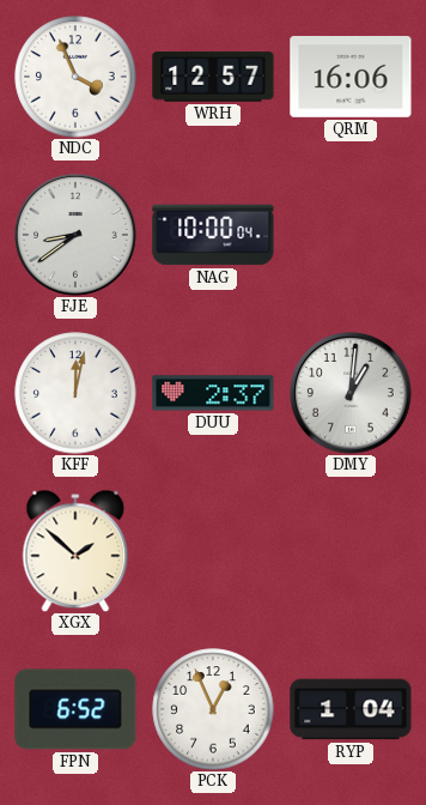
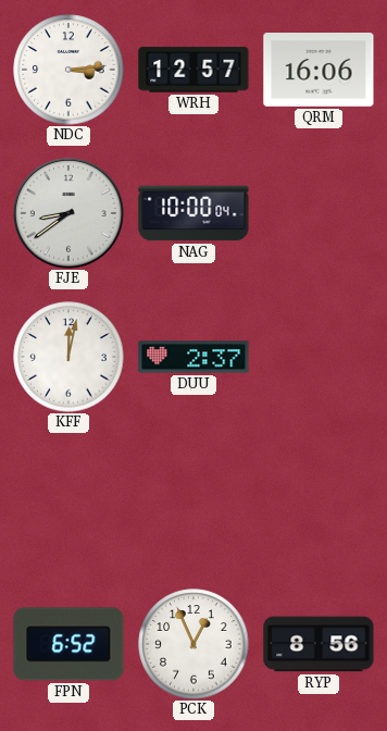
NDC: 3:56 -> 3:14
DMY: 1:01 -> none
XGX: 1:52 -> none
RYP: 1:04 -> 8:56
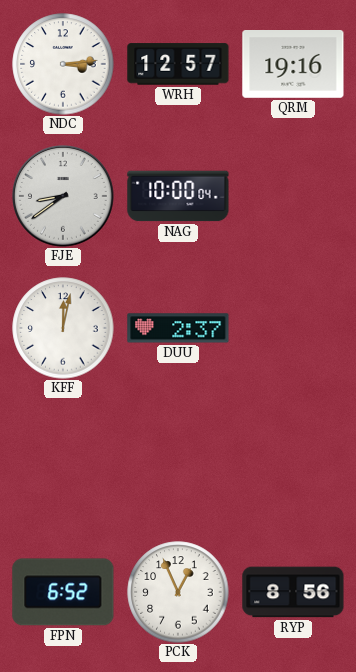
QRM: 16:06 -> 19:16
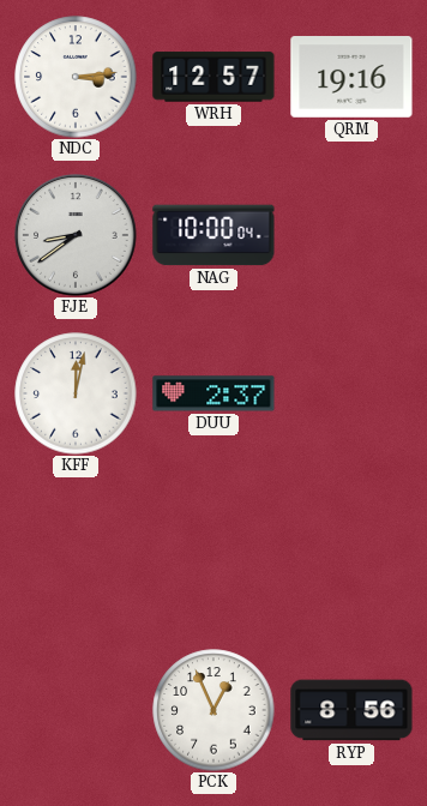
FPN: 6:52 -> none
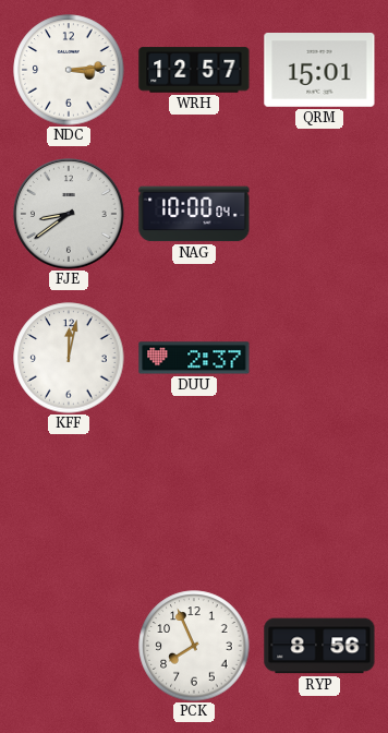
QRM: 19:16 -> 15:01
PCK: 12:56 -> 7:56
